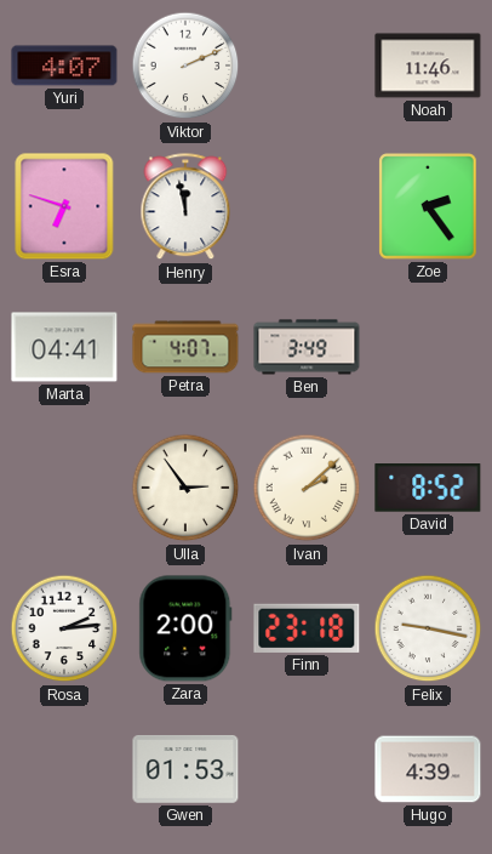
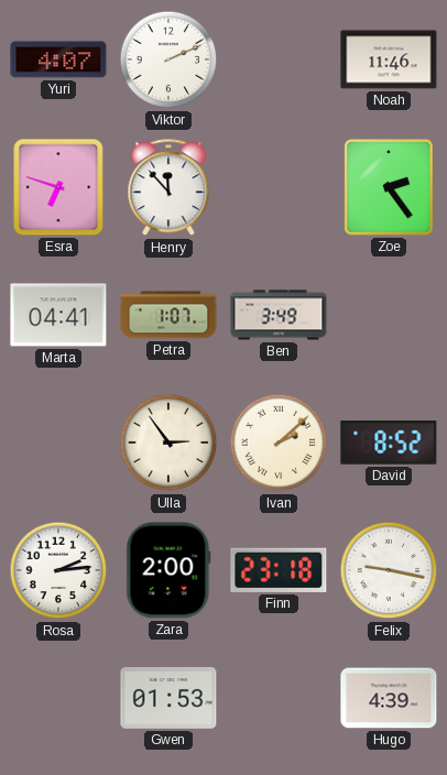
Henry: 11:58 -> 11:53
Petra: 4:07 -> 1:07
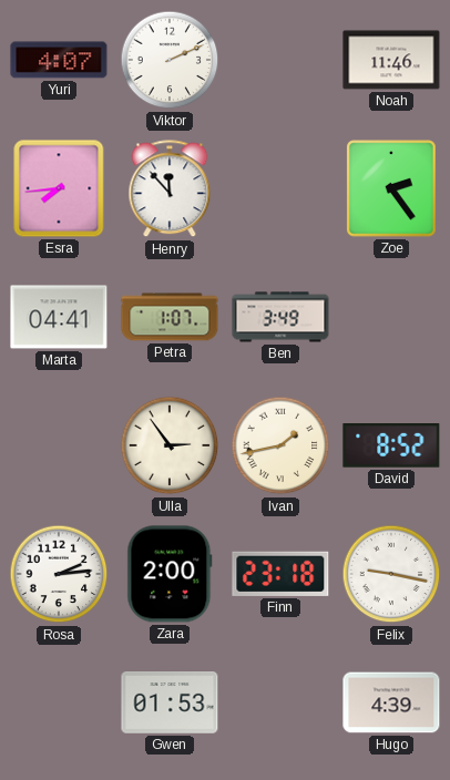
Esra: 6:48 -> 7:44
Ivan: 2:08 -> 1:43
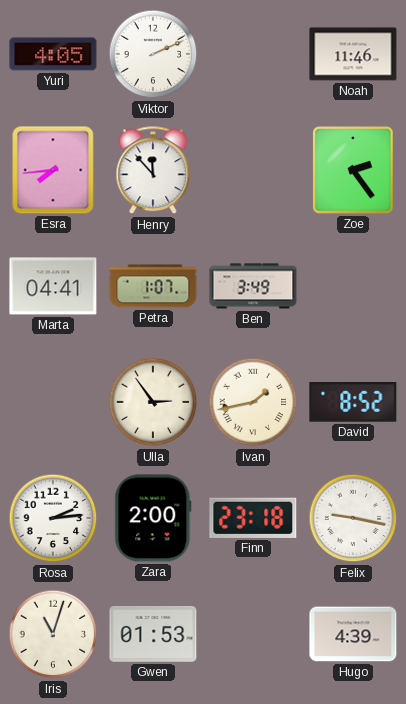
Yuri: 4:07 -> 4:05
Iris: none -> 11:03
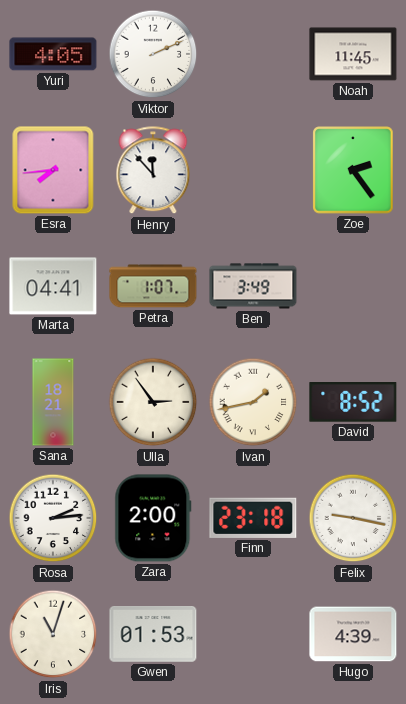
Noah: 11:46 -> 11:45
Sana: none -> 18:21
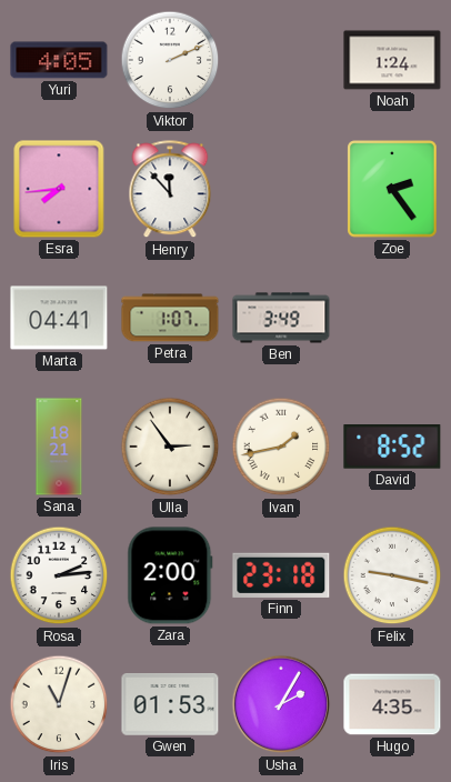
Noah: 11:45 -> 1:24
Usha: none -> 2:05
Hugo: 4:39 -> 4:35
